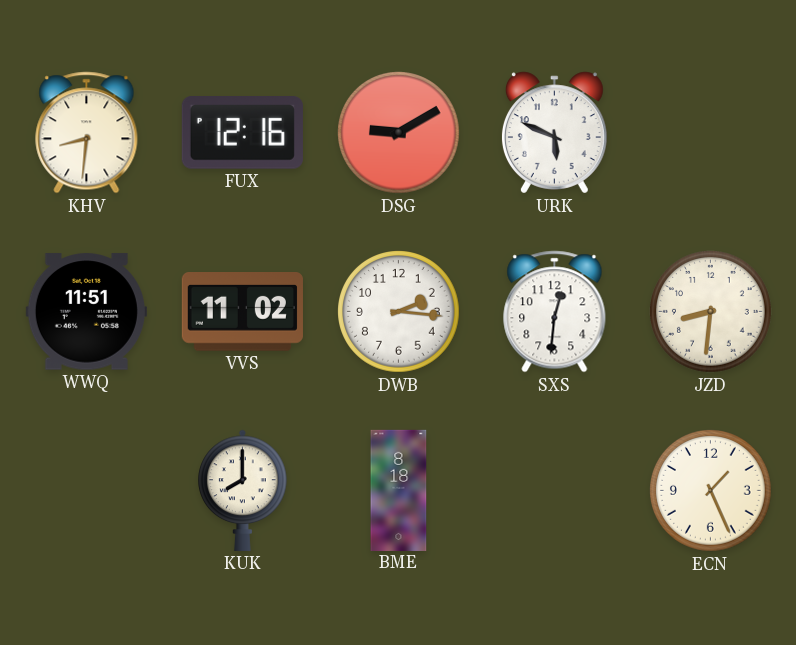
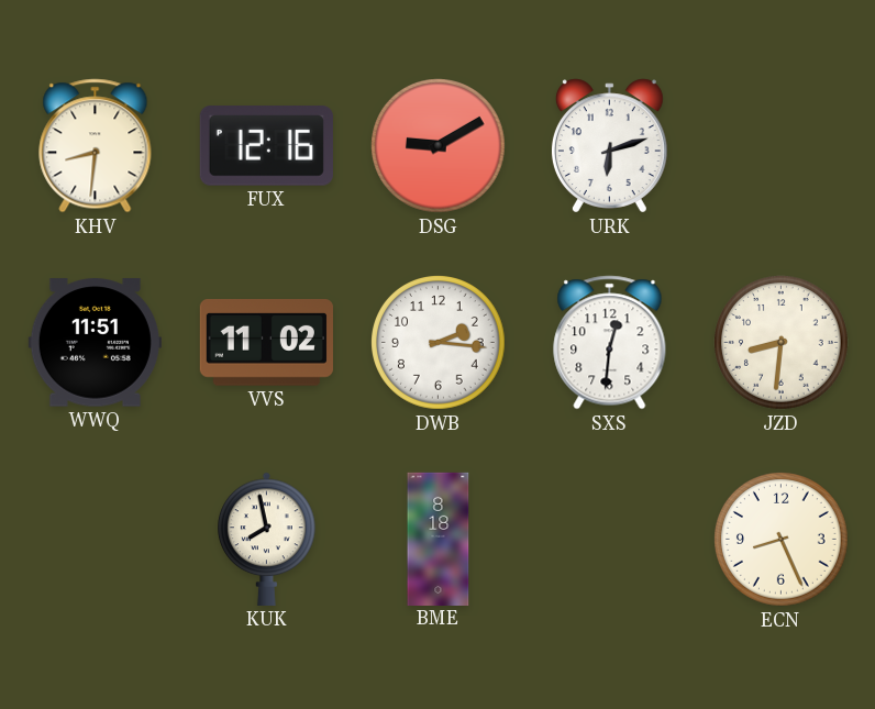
URK: 5:49 -> 6:12
KUK: 8:00 -> 7:58
ECN: 1:26 -> 8:26
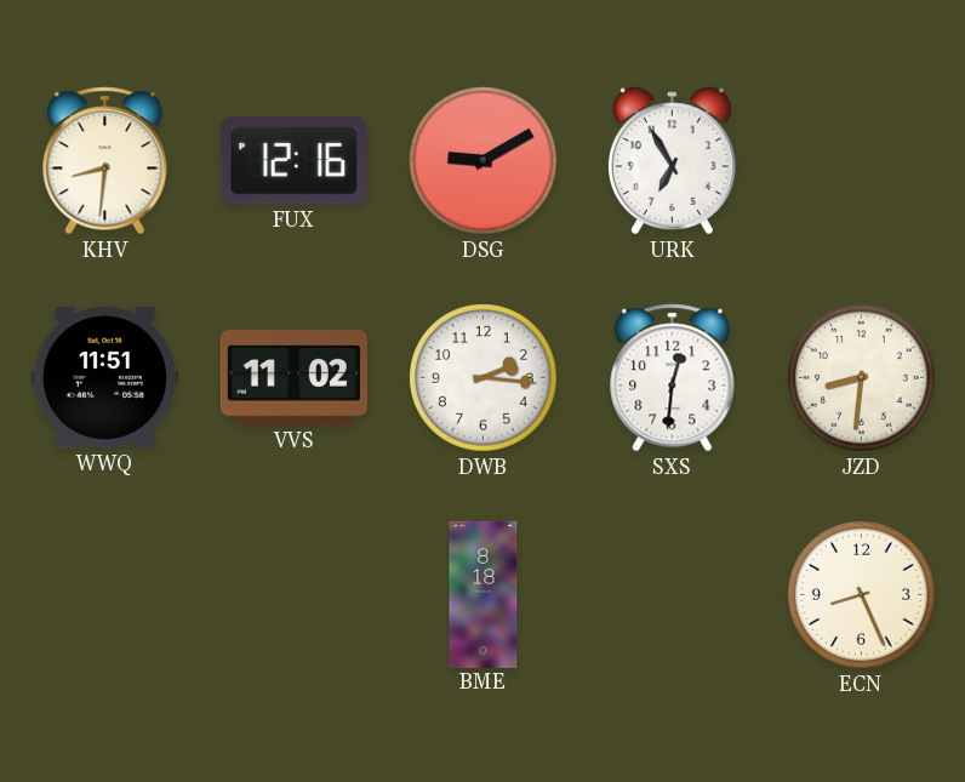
URK: 6:12 -> 6:55
KUK: 7:58 -> none
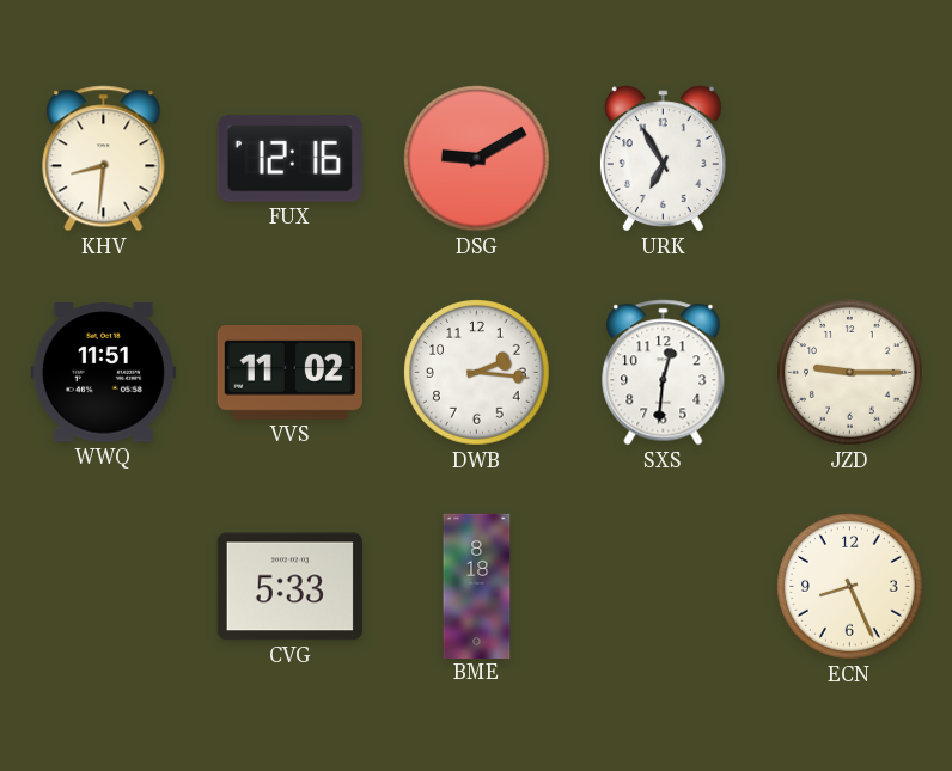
JZD: 8:31 -> 9:15
CVG: none -> 5:33
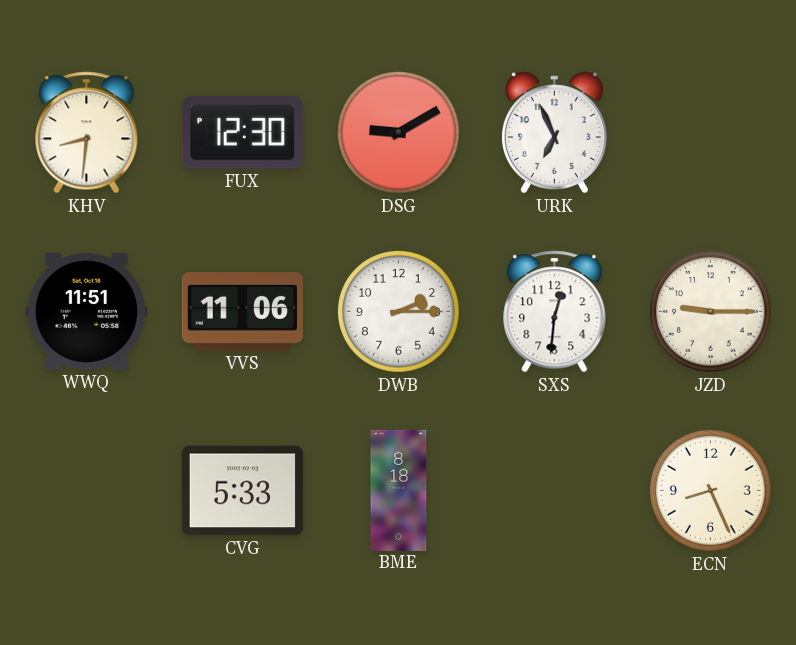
FUX: 12:16 -> 12:30
URK: 6:55 -> 6:56
VVS: 11:02 -> 11:06
DWB: 2:16 -> 2:15
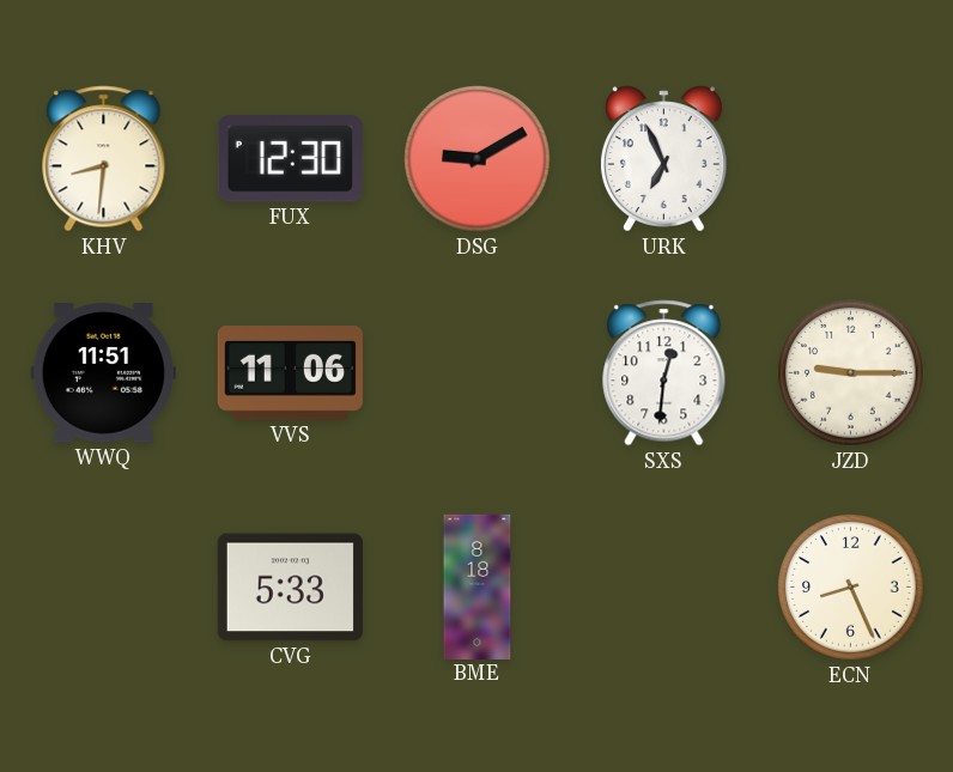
DWB: 2:15 -> none
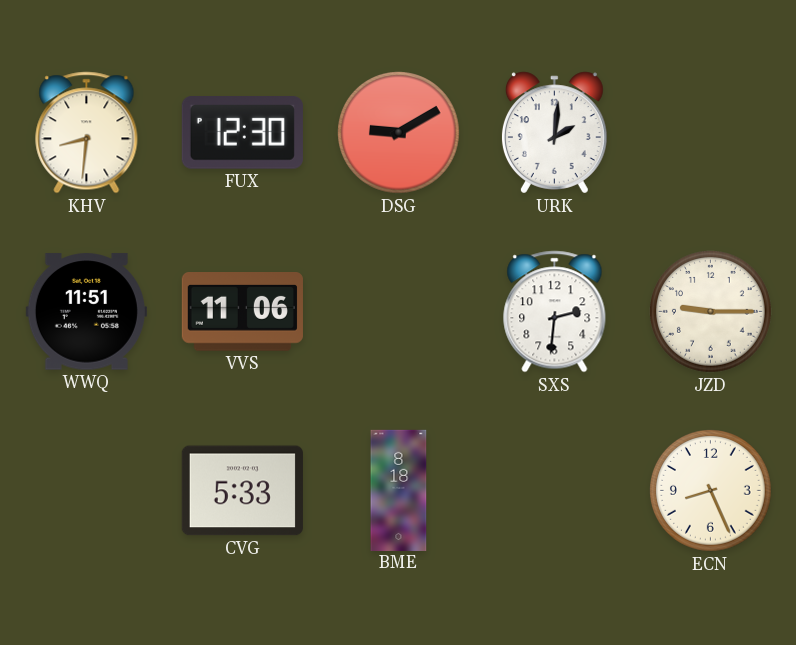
URK: 6:56 -> 2:01
SXS: 12:31 -> 2:31
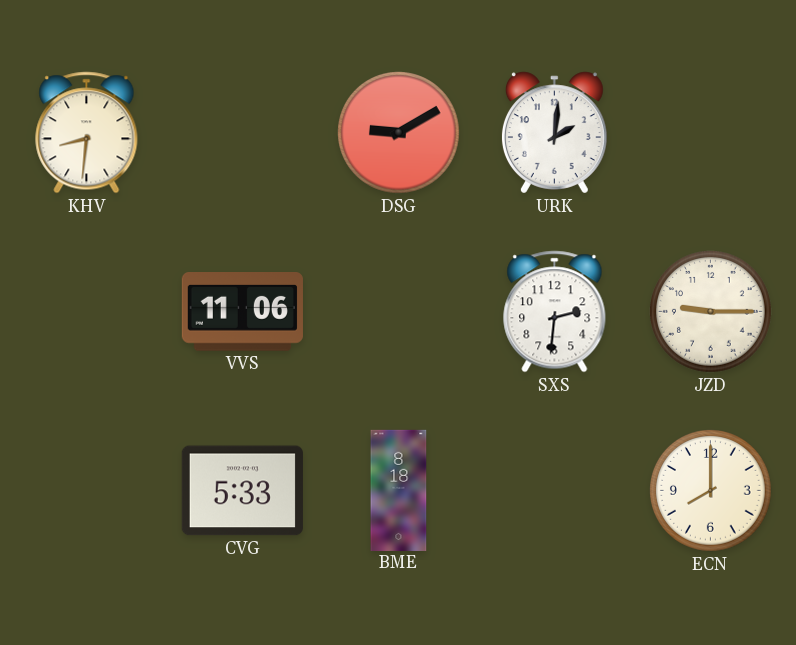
FUX: 12:30 -> none
WWQ: 11:51 -> none
ECN: 8:26 -> 8:00
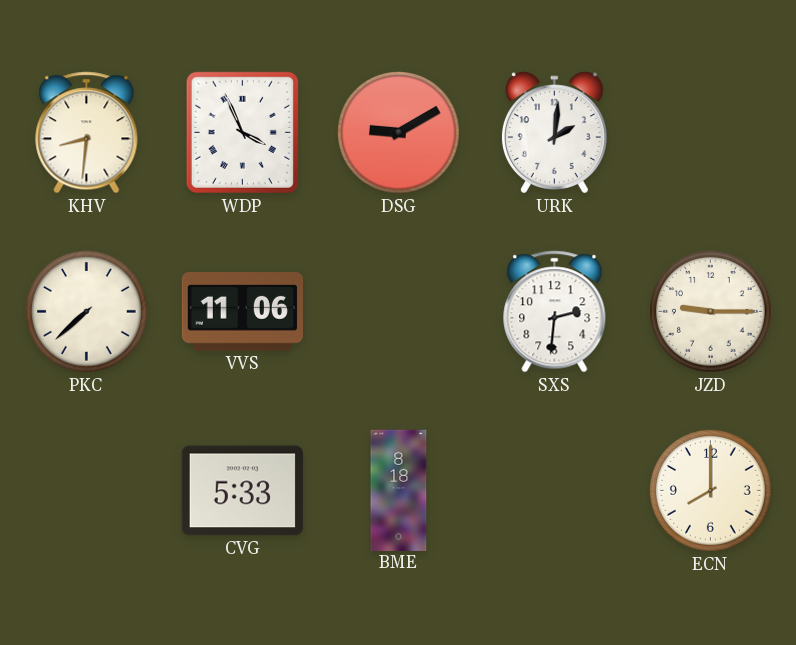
WDP: none -> 3:56
PKC: none -> 7:38
